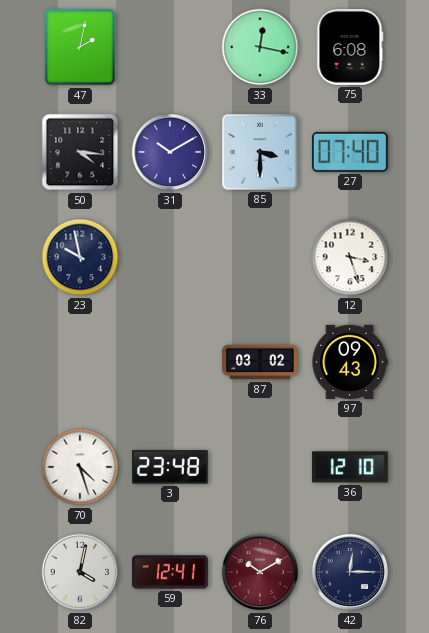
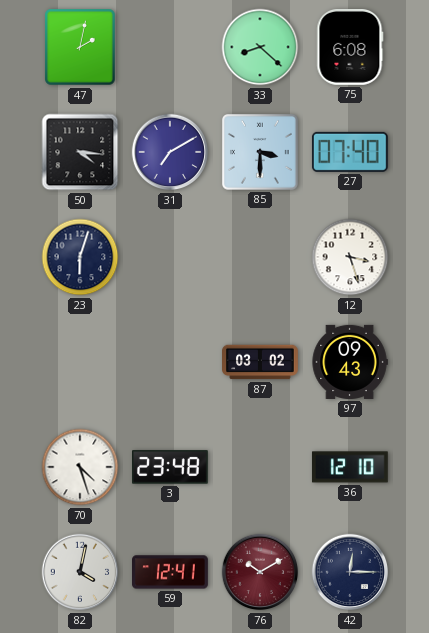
33: 12:17 -> 8:22
31: 10:10 -> 7:10
23: 9:58 -> 6:03
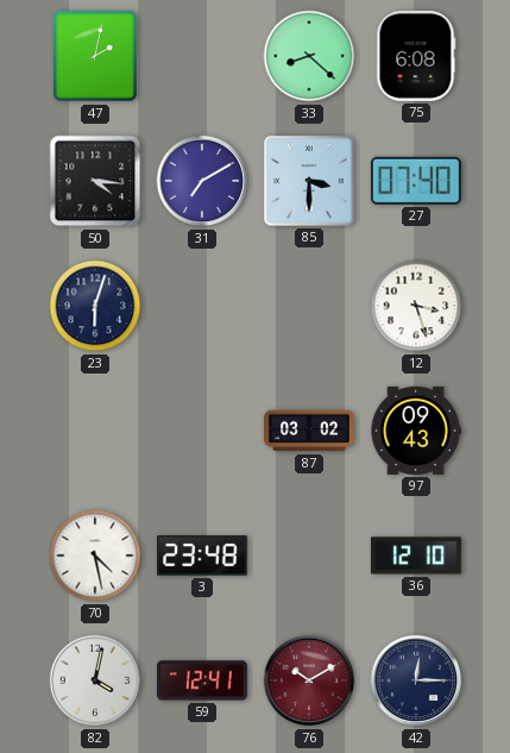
70: 4:27 -> 4:28
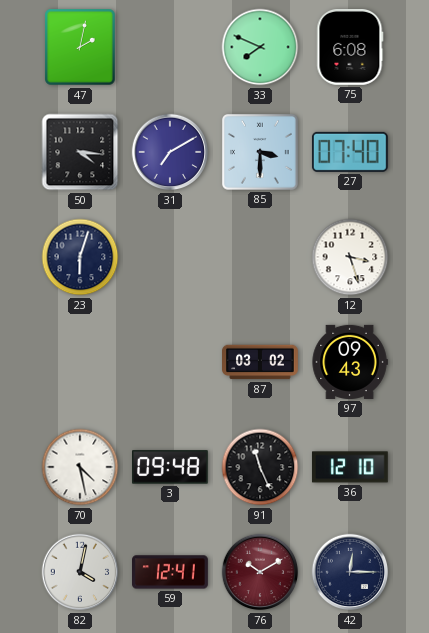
33: 8:22 -> 7:49
3: 23:48 -> 09:48
91: none -> 11:26
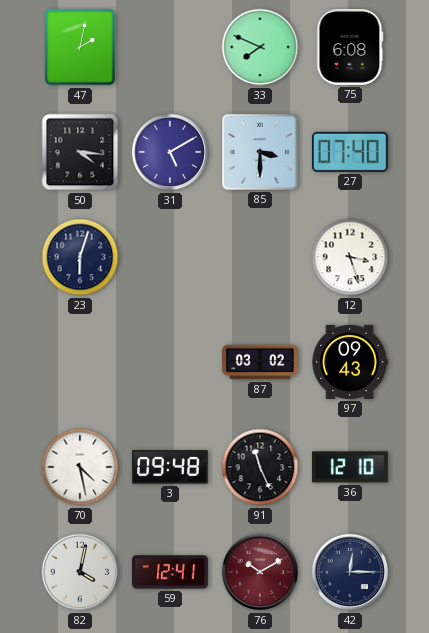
31: 7:10 -> 5:10
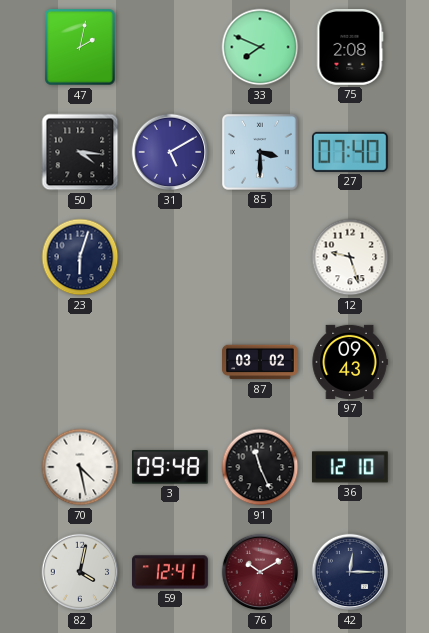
75: 6:08 -> 2:08
12: 3:27 -> 9:27
